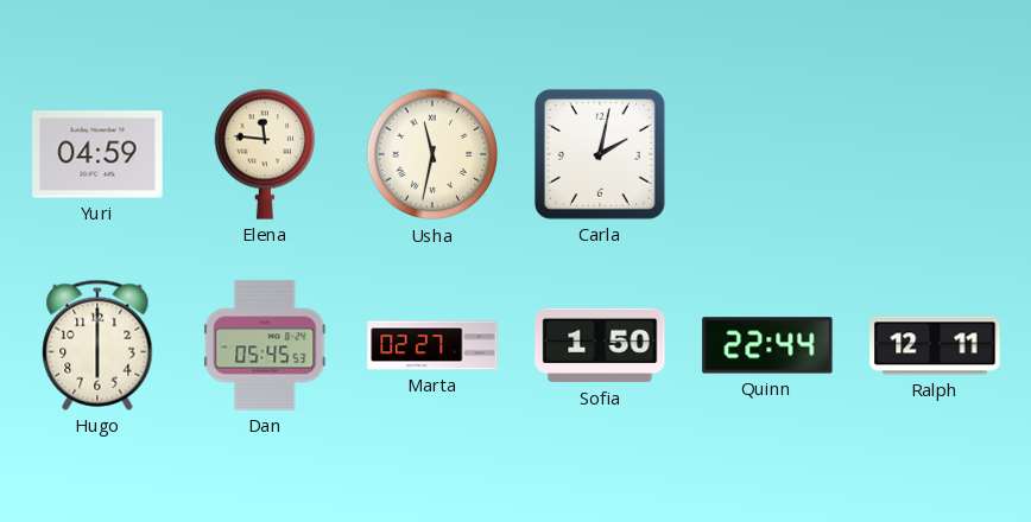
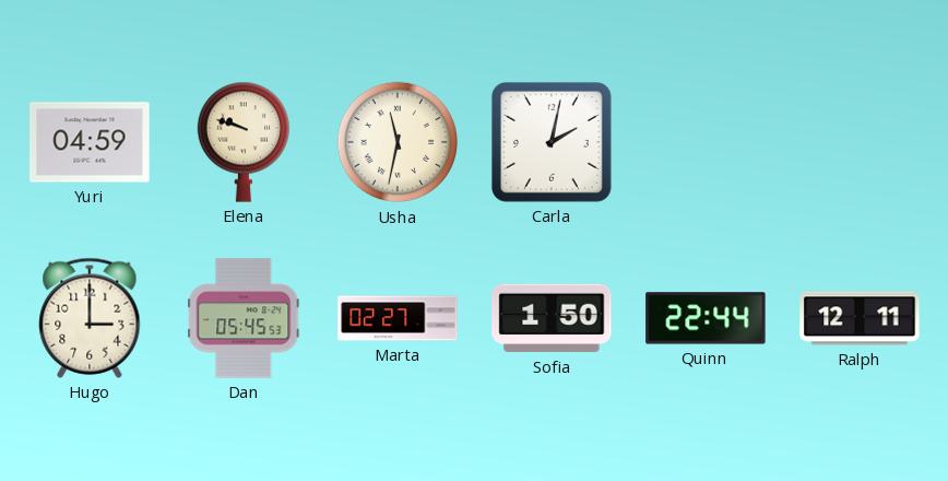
Elena: 11:46 -> 9:48
Hugo: 6:00 -> 3:00
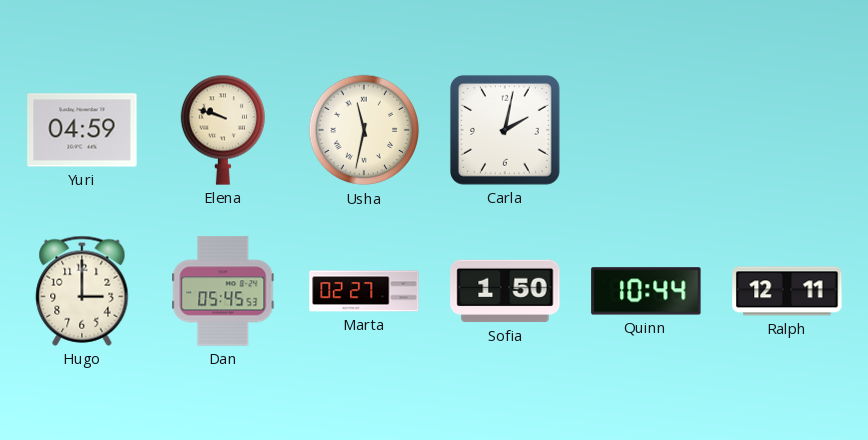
Quinn: 22:44 -> 10:44
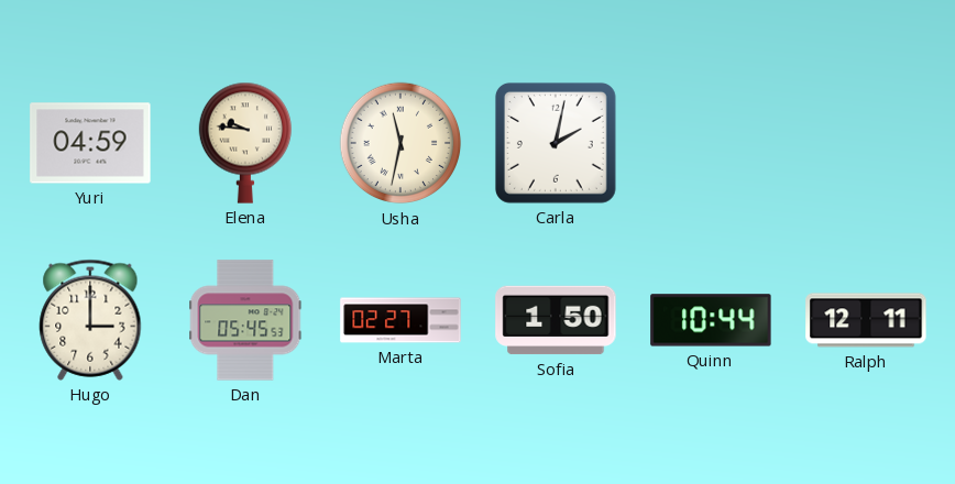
Elena: 9:48 -> 9:46
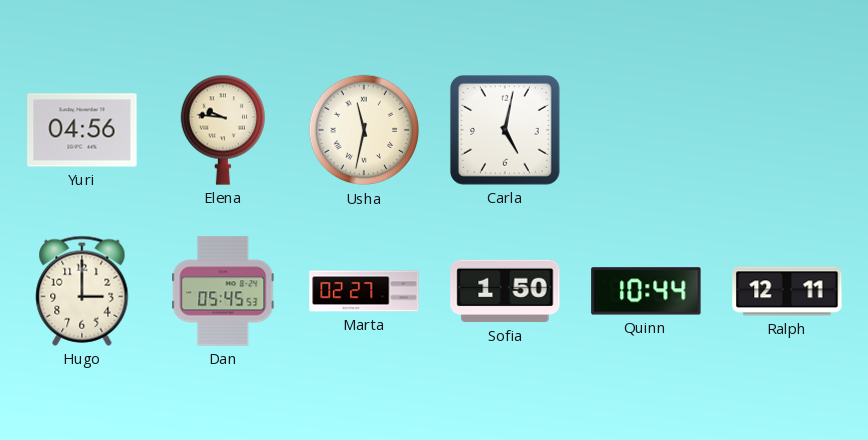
Yuri: 04:59 -> 04:56
Carla: 2:02 -> 5:02
